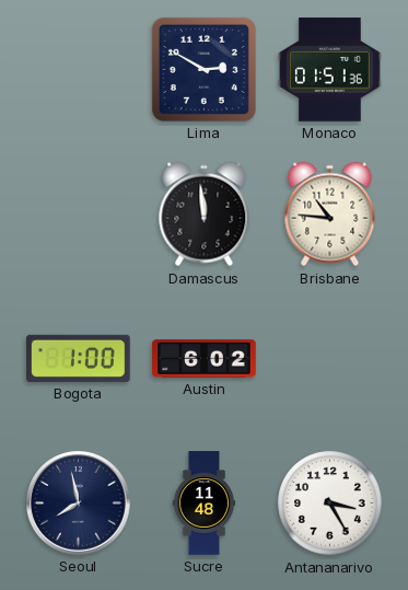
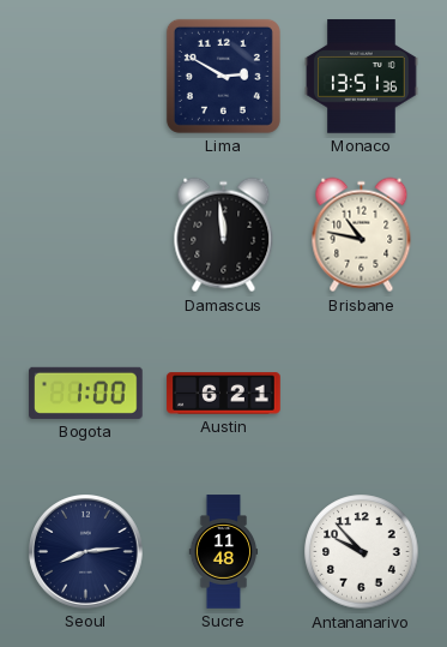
Monaco: 01:51 -> 13:51
Brisbane: 10:46 -> 10:47
Austin: 6:02 -> 6:21
Seoul: 7:58 -> 8:14
Antananarivo: 3:25 -> 9:53
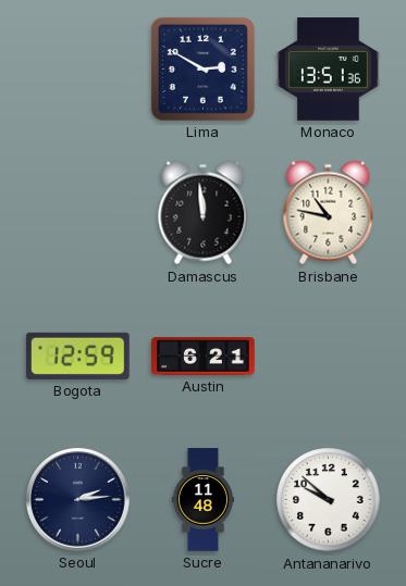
Bogota: 1:00 -> 12:59
Seoul: 8:14 -> 2:14
Antananarivo: 9:53 -> 9:52
